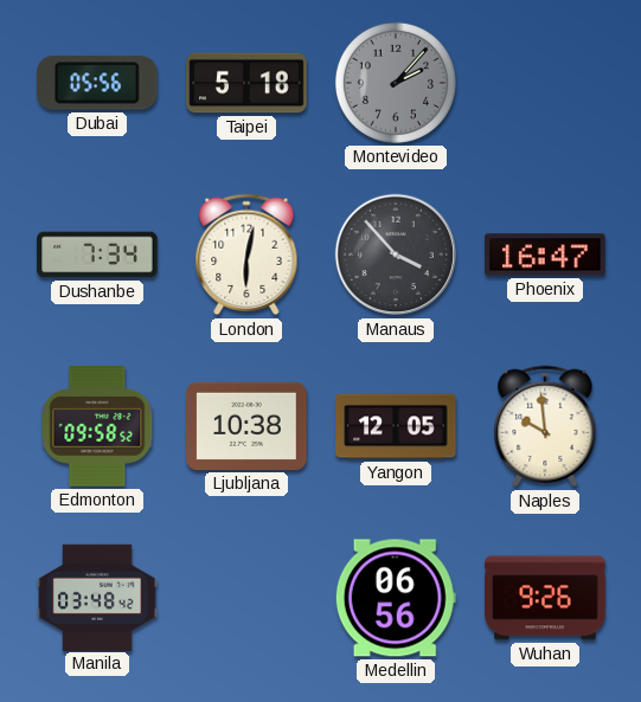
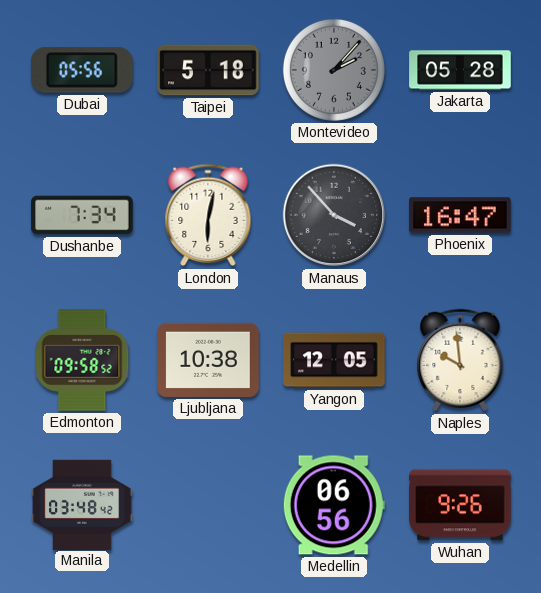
Jakarta: none -> 05:28
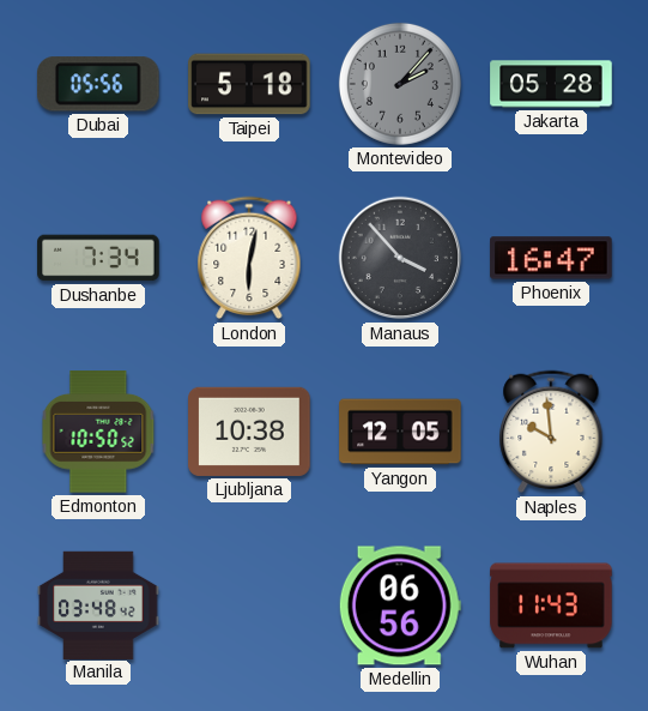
Edmonton: 09:58 -> 10:50
Wuhan: 9:26 -> 11:43
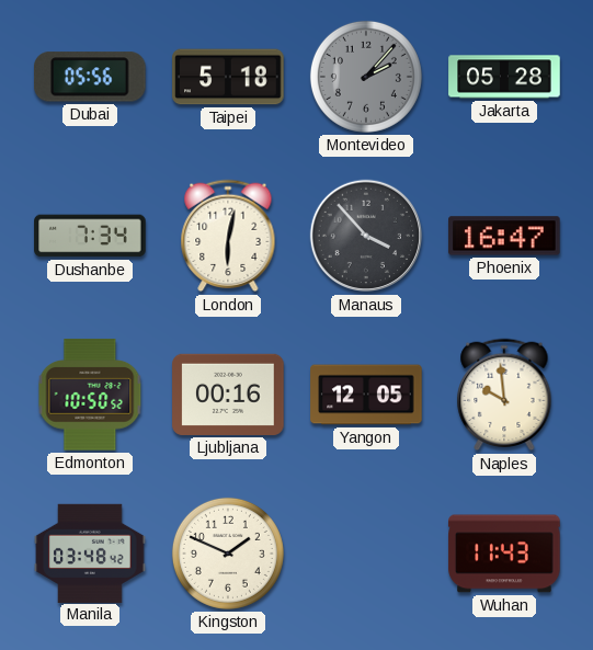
Ljubljana: 10:38 -> 00:16
Kingston: none -> 1:49
Medellin: 06:56 -> none
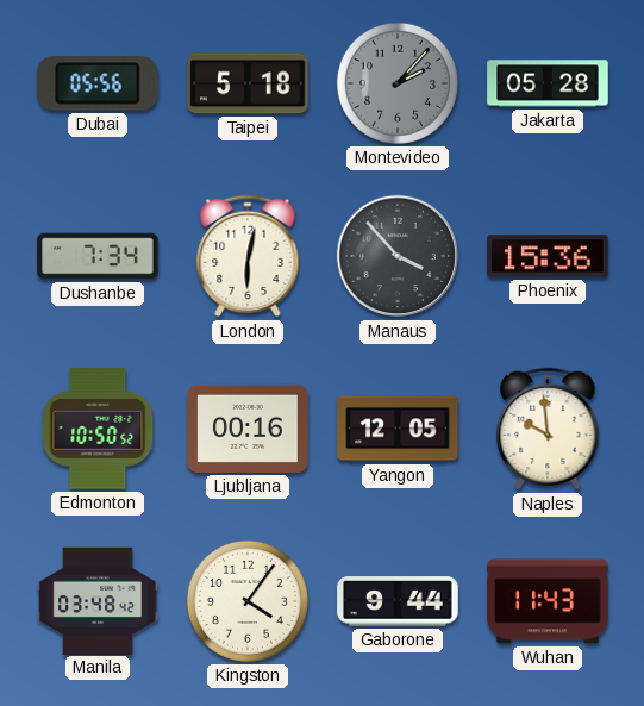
Phoenix: 16:47 -> 15:36
Kingston: 1:49 -> 4:06
Gaborone: none -> 9:44
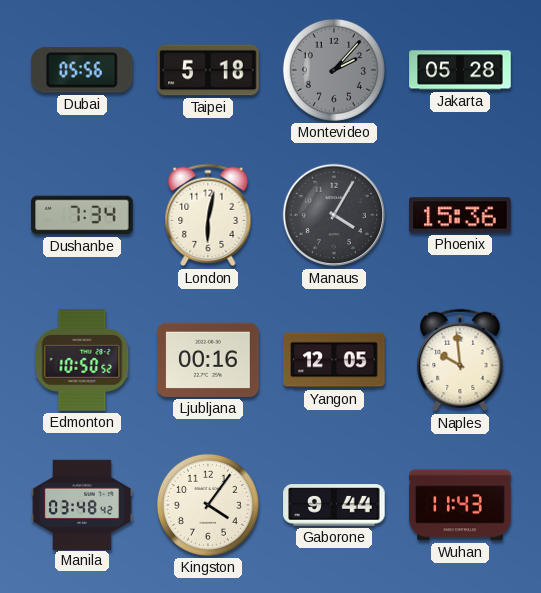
Manaus: 3:53 -> 4:05
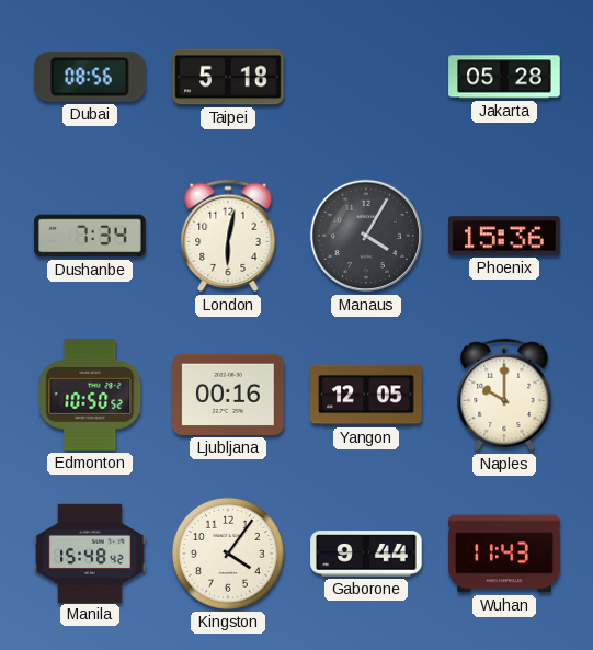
Dubai: 05:56 -> 08:56
Montevideo: 2:07 -> none
Naples: 9:59 -> 10:00
Manila: 03:48 -> 15:48
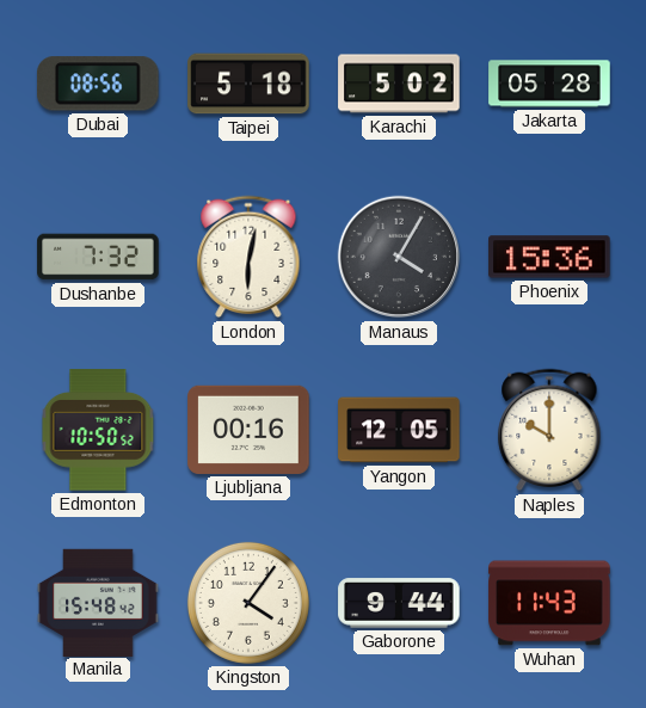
Karachi: none -> 5:02
Dushanbe: 7:34 -> 7:32
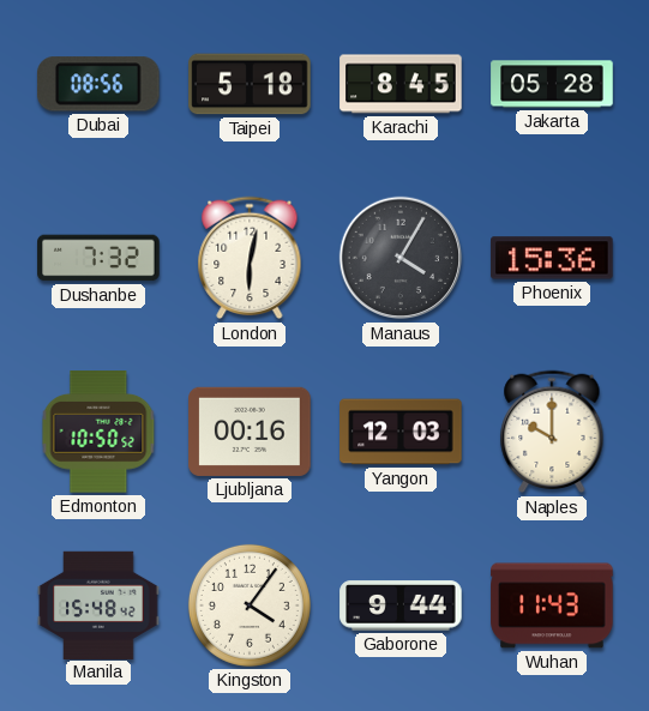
Karachi: 5:02 -> 8:45
Yangon: 12:05 -> 12:03
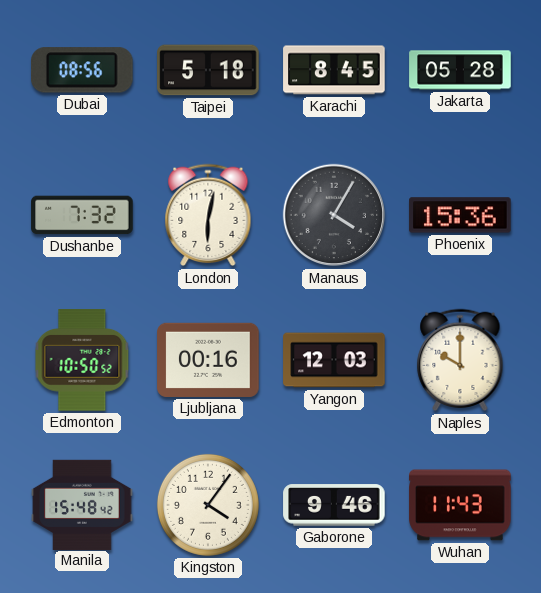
Gaborone: 9:44 -> 9:46
